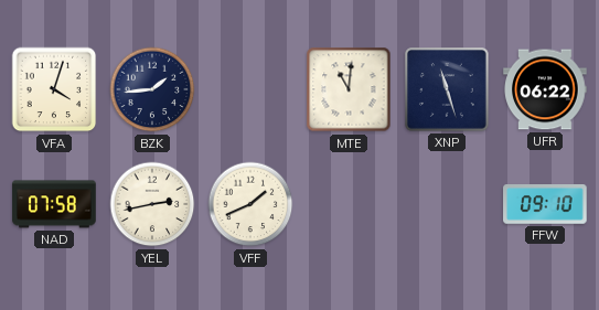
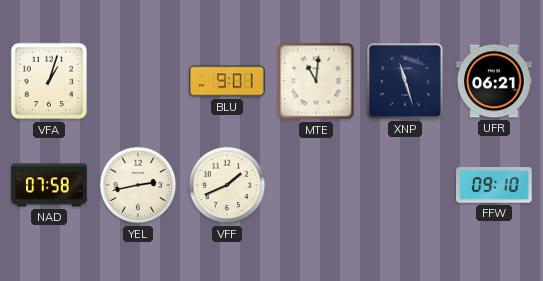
VFA: 4:03 -> 1:03
BZK: 1:44 -> none
BLU: none -> 9:01
UFR: 06:22 -> 06:21
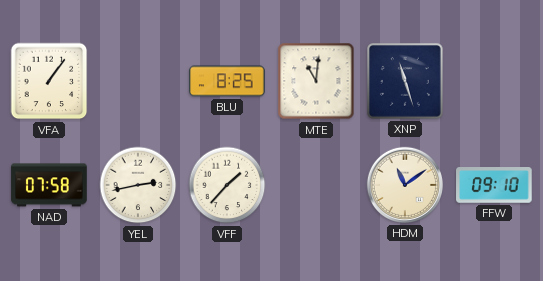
VFA: 1:03 -> 1:06
BLU: 9:01 -> 8:25
UFR: 06:21 -> none
VFF: 1:41 -> 1:37
HDM: none -> 11:09
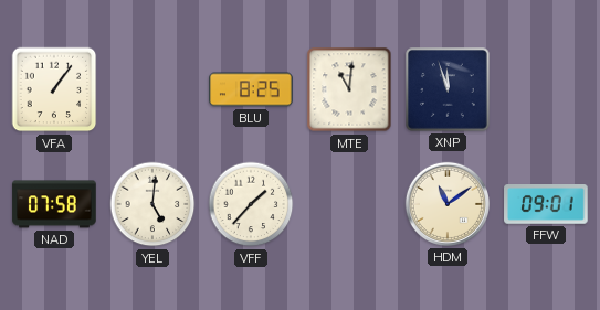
XNP: 11:27 -> 11:57
YEL: 2:43 -> 5:01
FFW: 09:10 -> 09:01
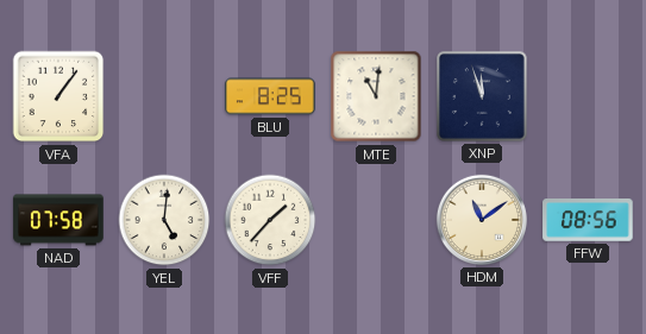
FFW: 09:01 -> 08:56
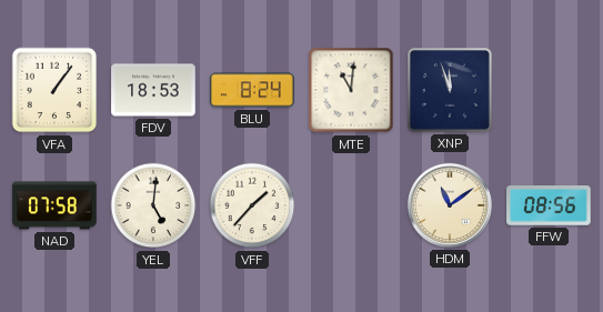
FDV: none -> 18:53
BLU: 8:25 -> 8:24
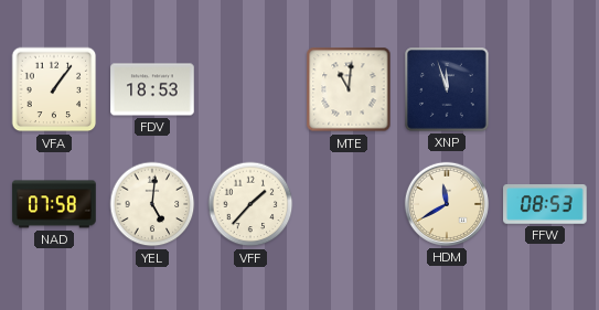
BLU: 8:24 -> none
HDM: 11:09 -> 11:40
FFW: 08:56 -> 08:53
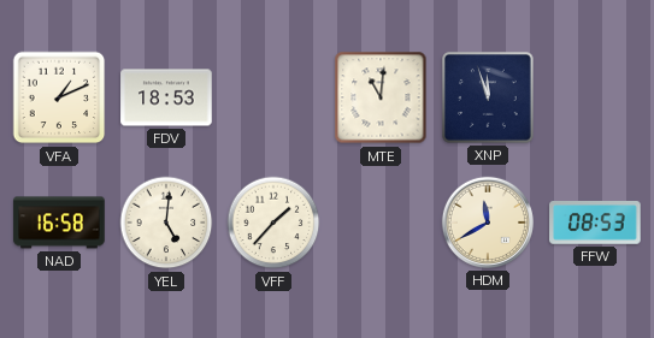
VFA: 1:06 -> 1:11
NAD: 07:58 -> 16:58
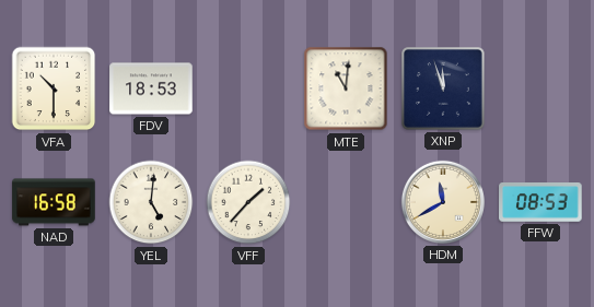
VFA: 1:11 -> 10:30
